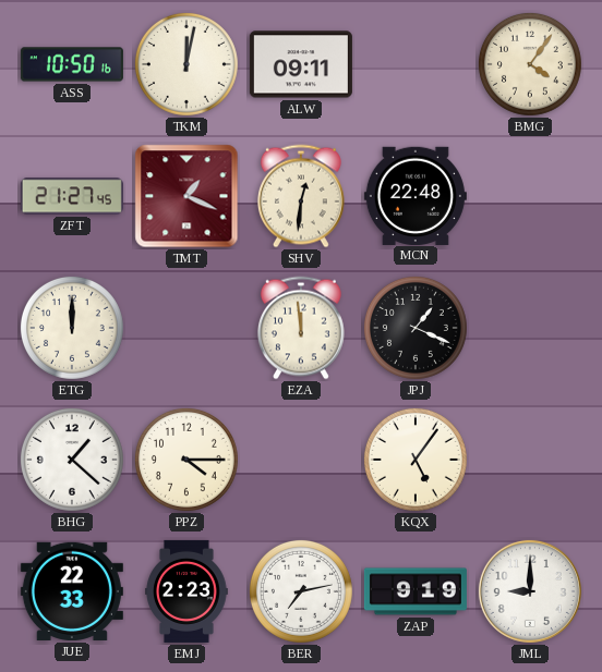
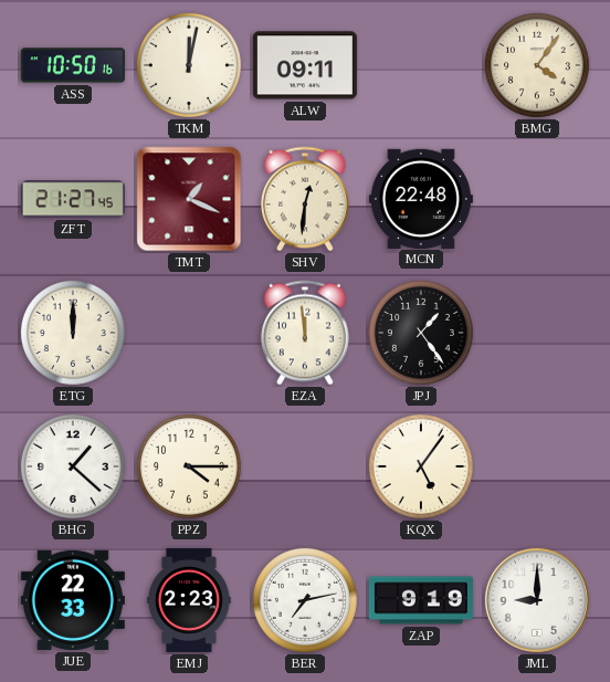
JPJ: 1:19 -> 1:24
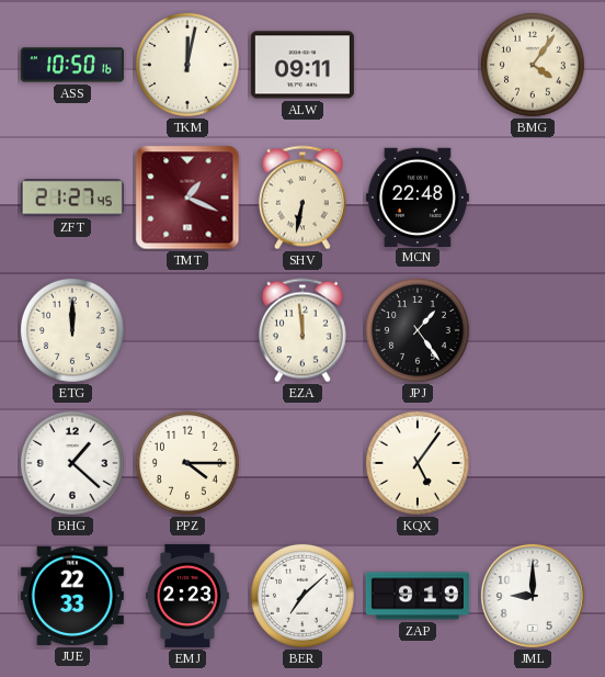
SHV: 12:31 -> 6:32
BER: 7:13 -> 7:08
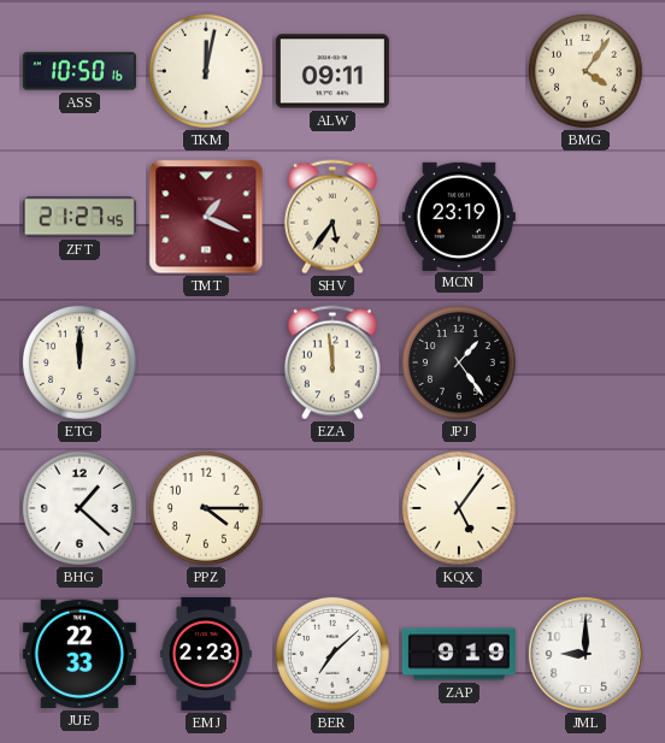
SHV: 6:32 -> 5:36
MCN: 22:48 -> 23:19
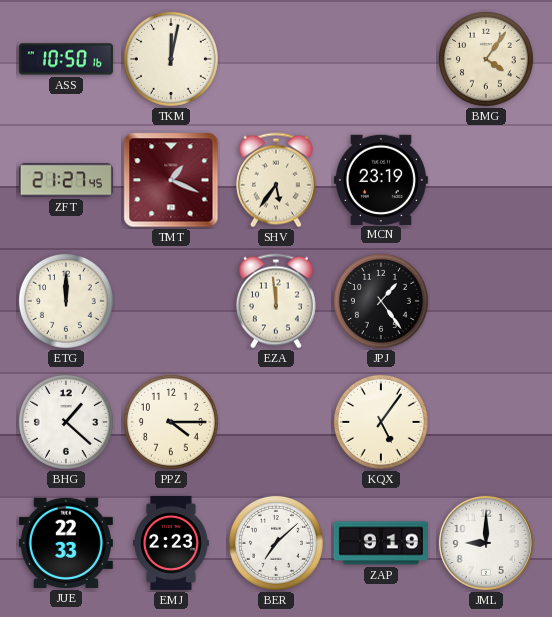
ALW: 09:11 -> none
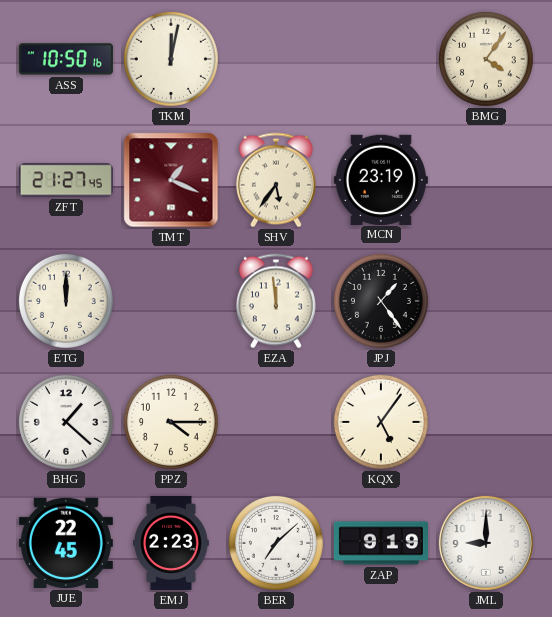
JUE: 22:33 -> 22:45
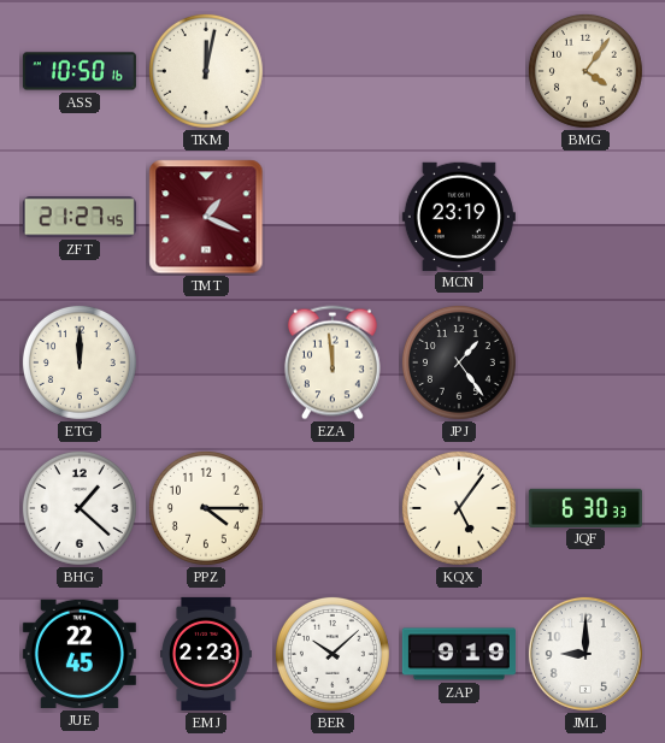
SHV: 5:36 -> none
JQF: none -> 6:30
BER: 7:08 -> 10:08
